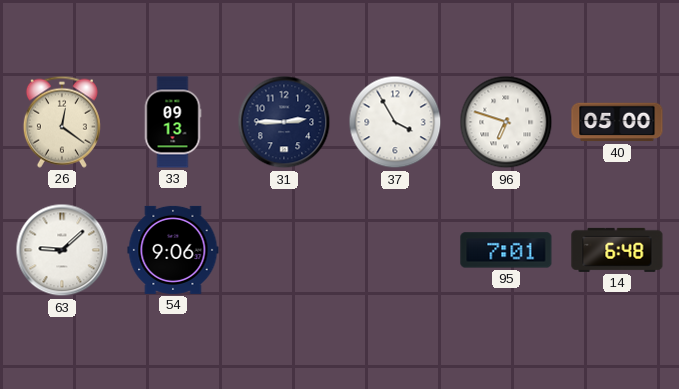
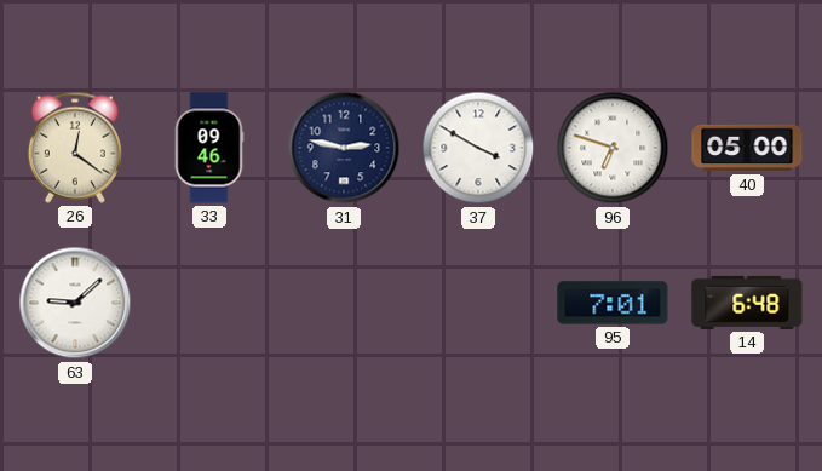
33: 09:13 -> 09:46
31: 2:45 -> 2:47
37: 3:55 -> 3:50
54: 9:06 -> none
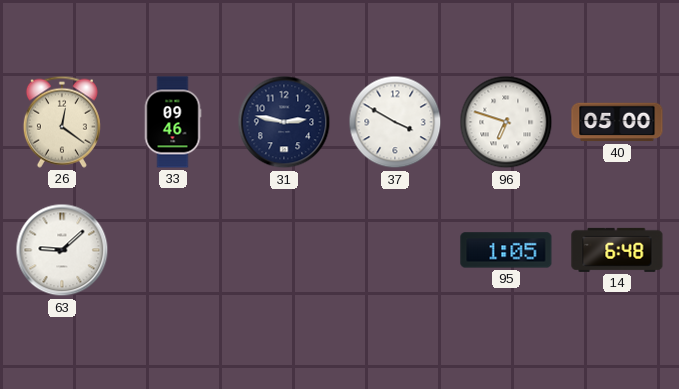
95: 7:01 -> 1:05
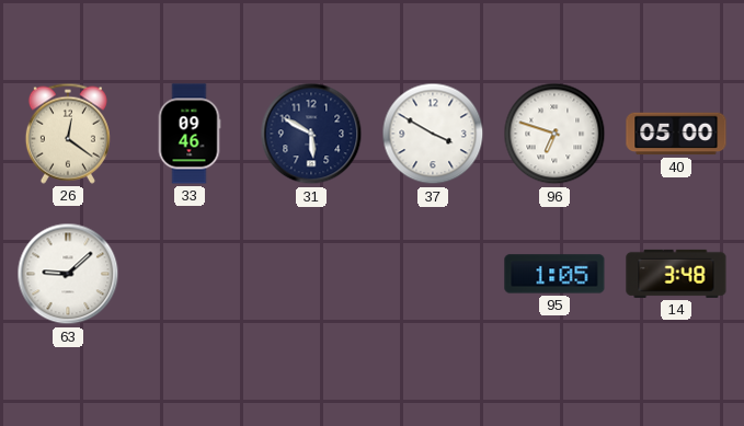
31: 2:47 -> 5:50
14: 6:48 -> 3:48
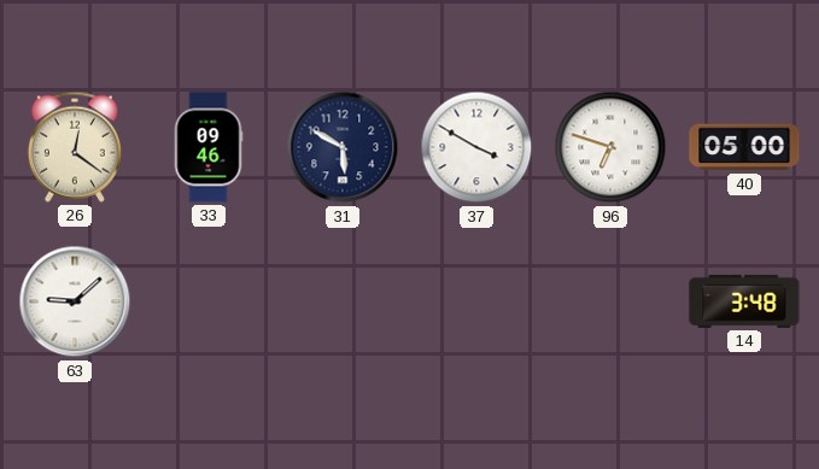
95: 1:05 -> none
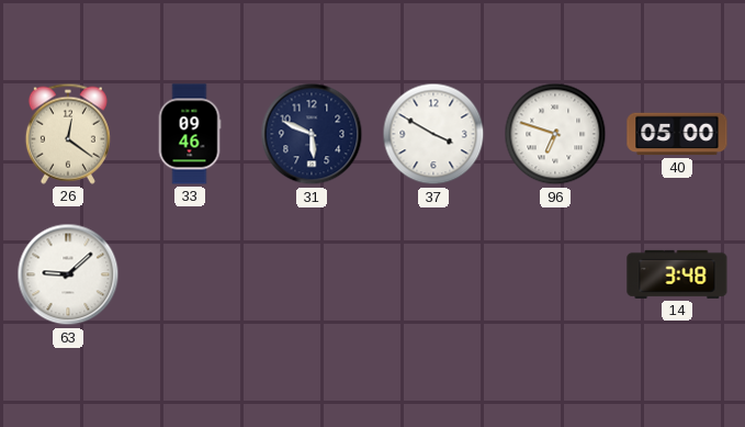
31: 5:50 -> 5:49
